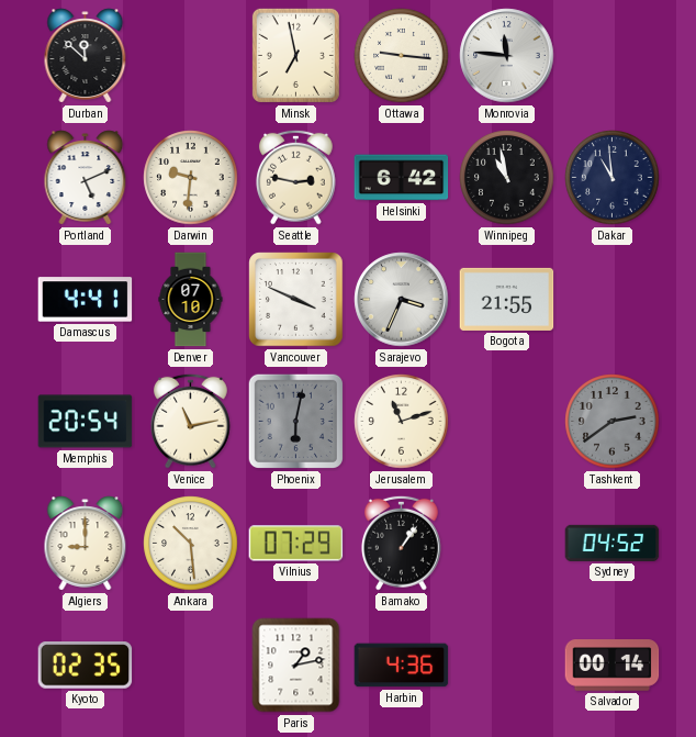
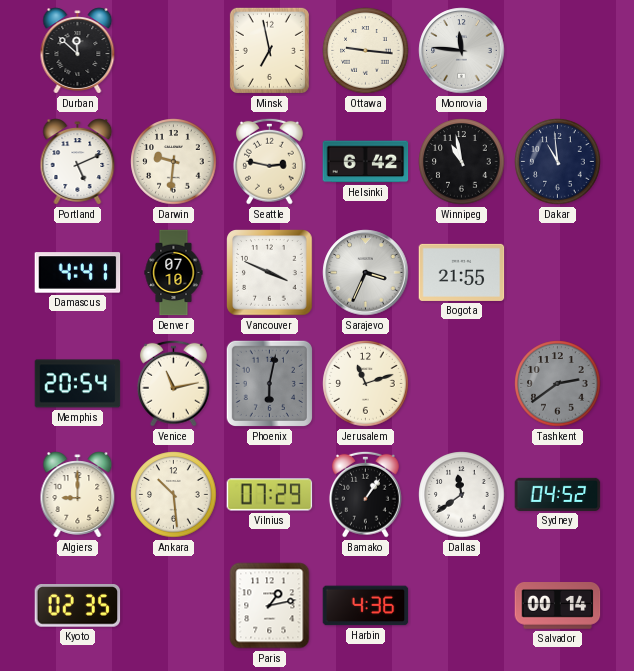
Dallas: none -> 11:39
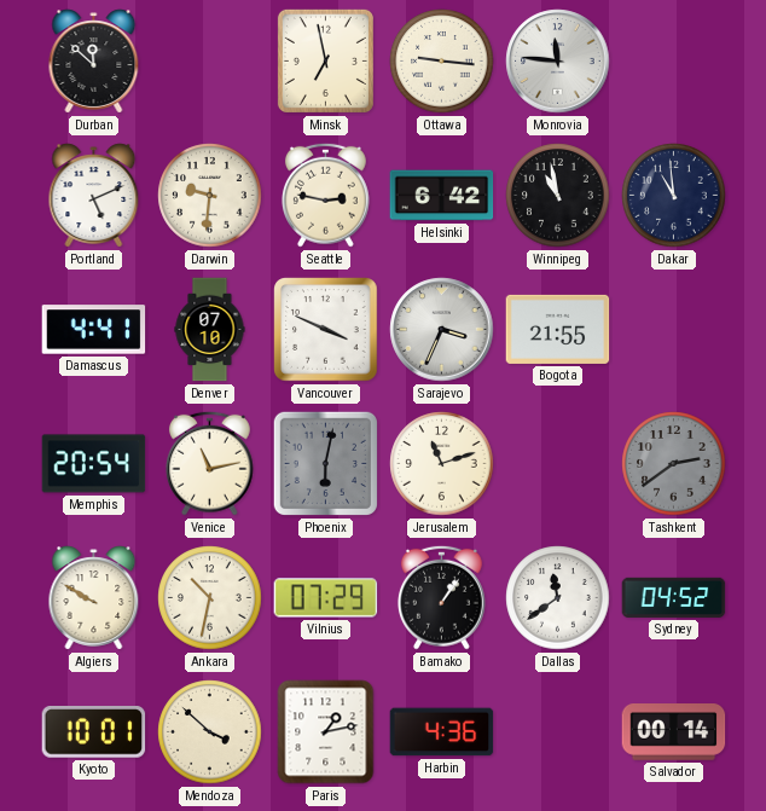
Algiers: 9:00 -> 9:50
Ankara: 10:29 -> 10:32
Kyoto: 02:35 -> 10:01
Mendoza: none -> 3:52
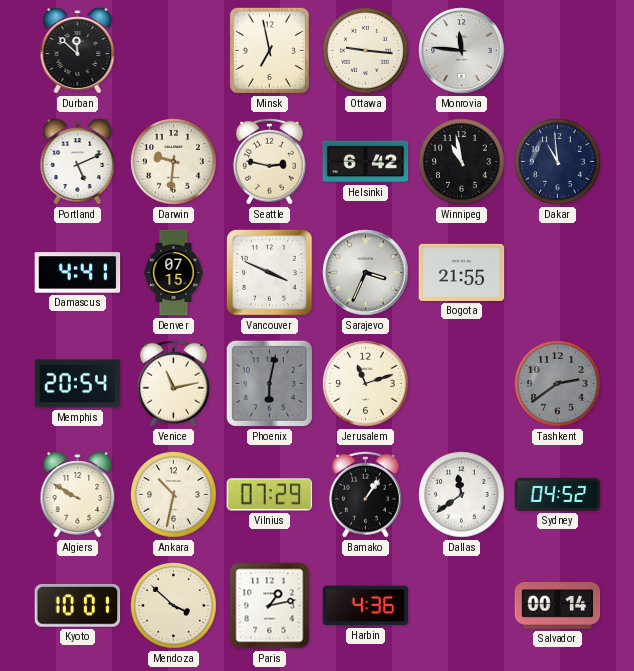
Denver: 07:10 -> 07:15
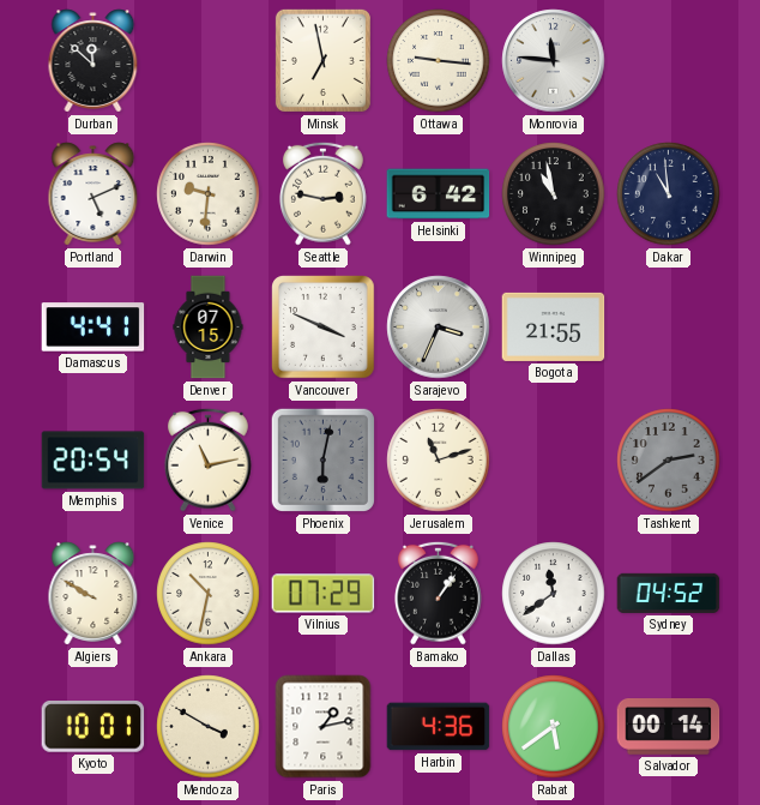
Mendoza: 3:52 -> 3:50
Rabat: none -> 5:39
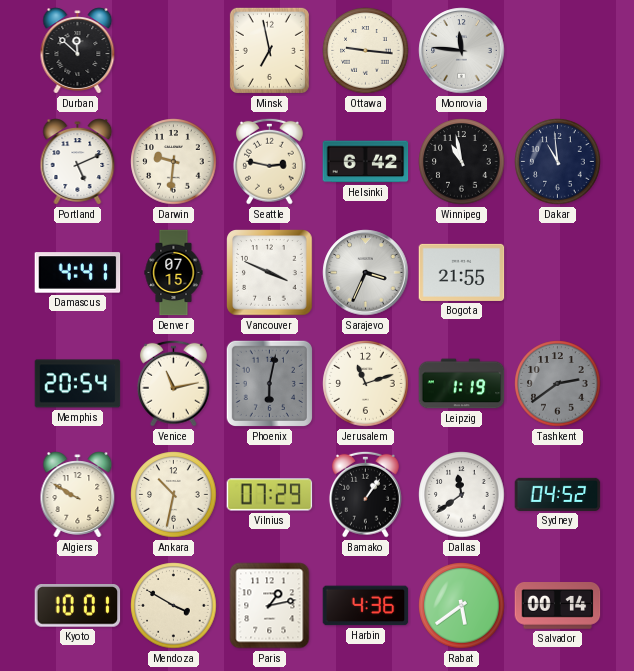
Leipzig: none -> 1:19
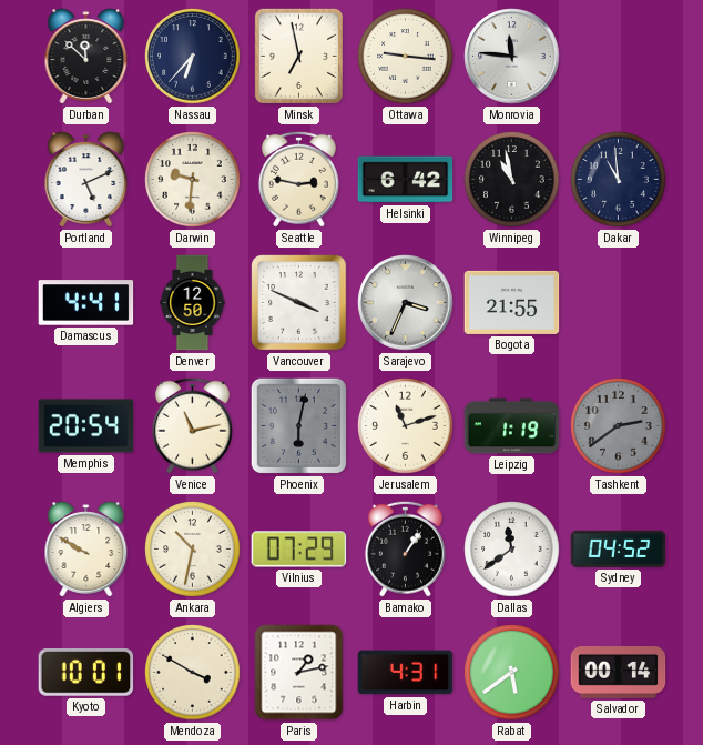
Nassau: none -> 6:37
Denver: 07:15 -> 12:50
Harbin: 4:36 -> 4:31
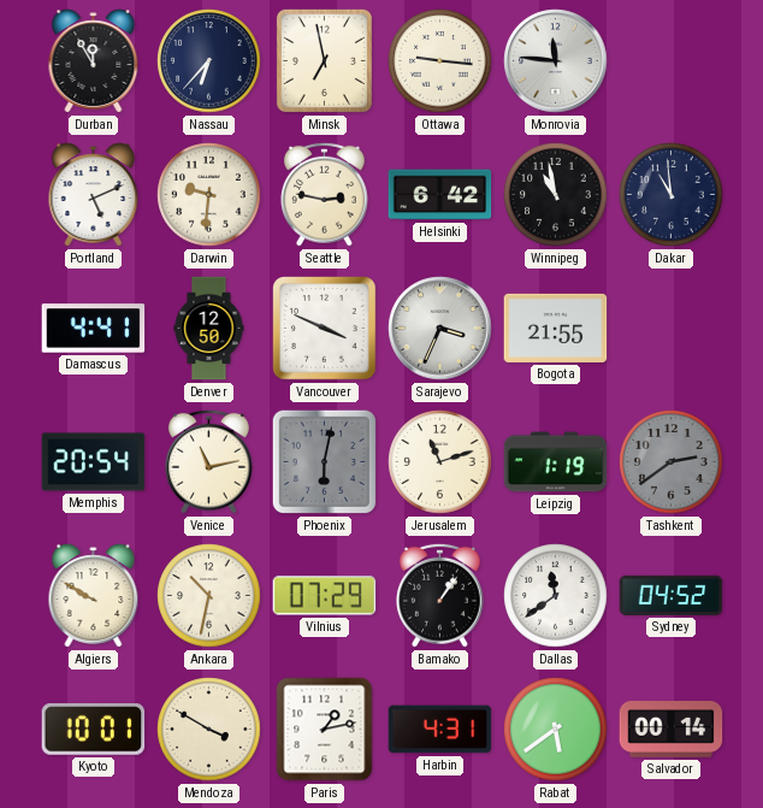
Durban: 11:52 -> 11:55
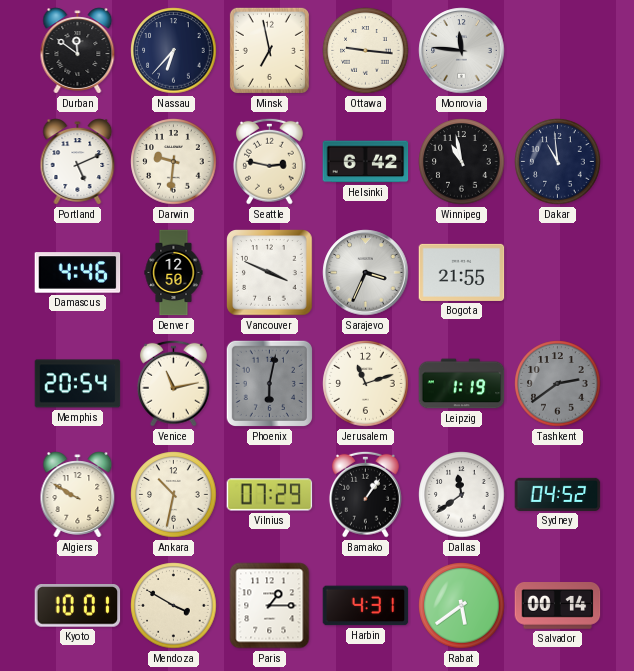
Durban: 11:55 -> 11:51
Damascus: 4:41 -> 4:46
Paris: 1:13 -> 1:15
